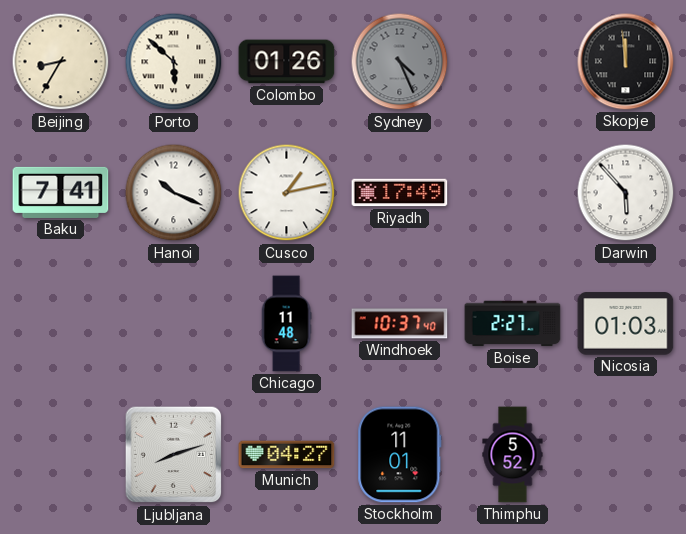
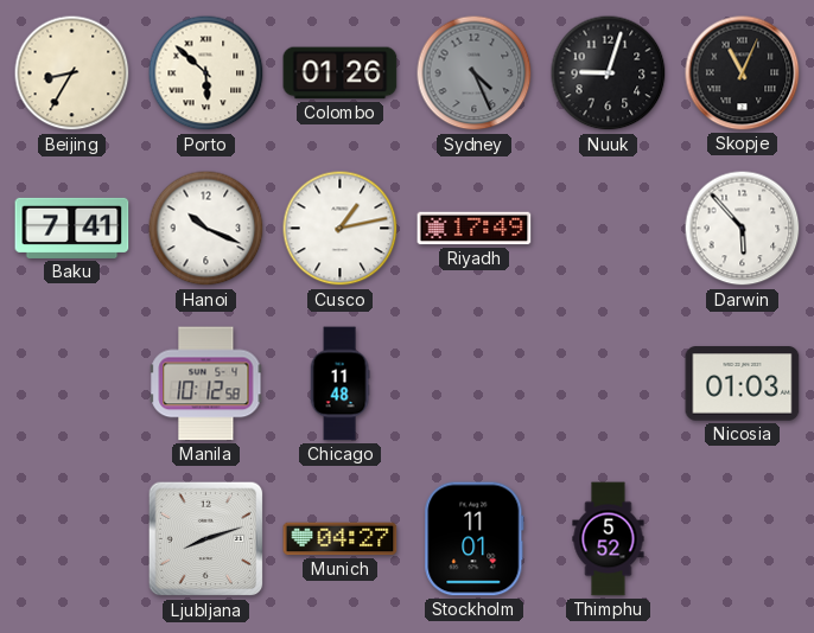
Nuuk: none -> 9:03
Skopje: 11:59 -> 11:04
Manila: none -> 10:12
Windhoek: 10:37 -> none
Boise: 2:27 -> none
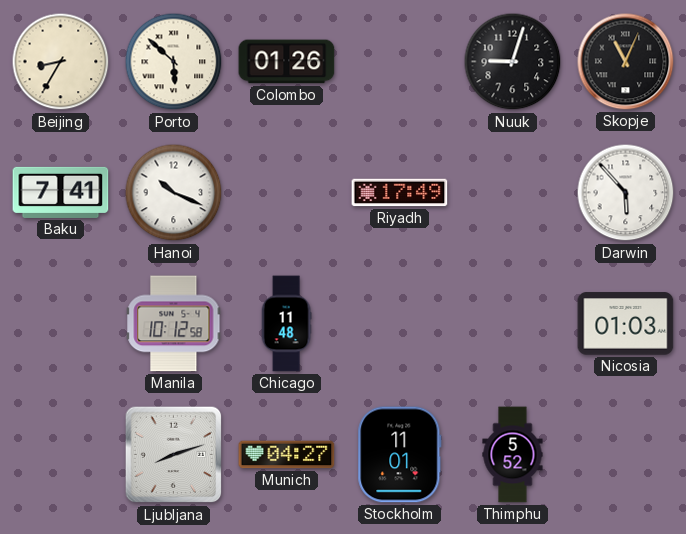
Sydney: 4:26 -> none
Cusco: 1:13 -> none
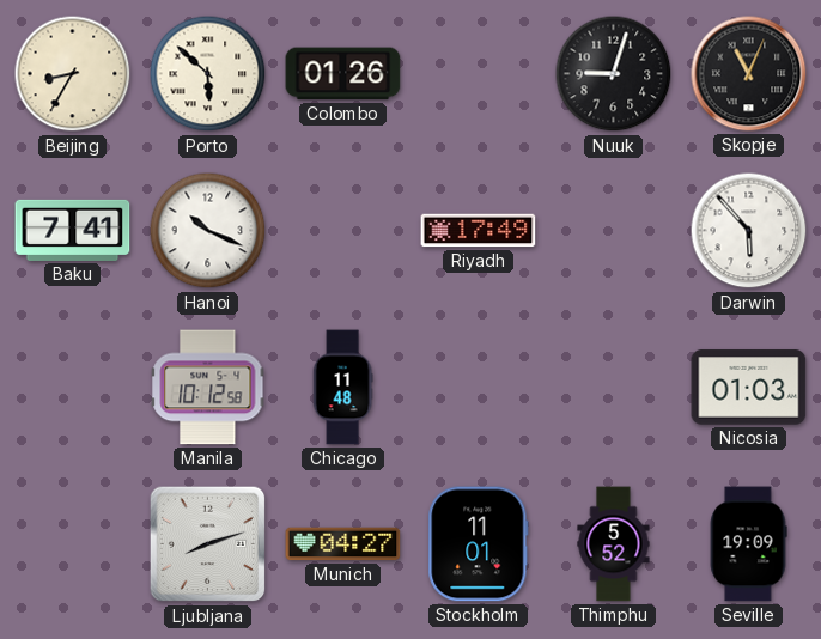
Seville: none -> 19:09
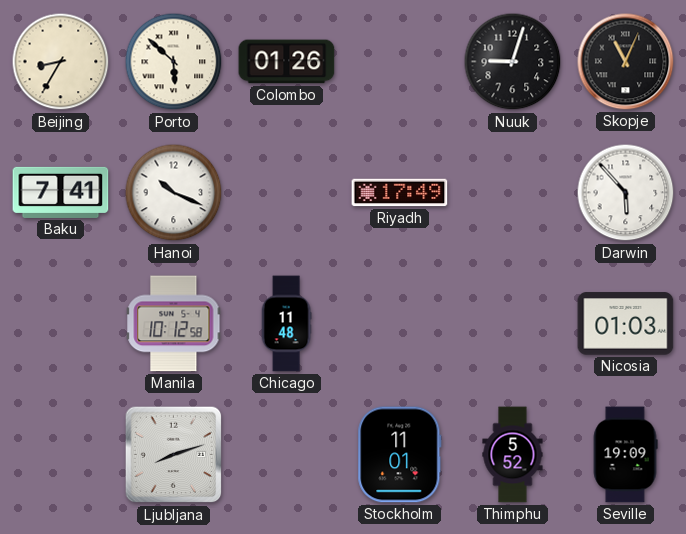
Munich: 04:27 -> none
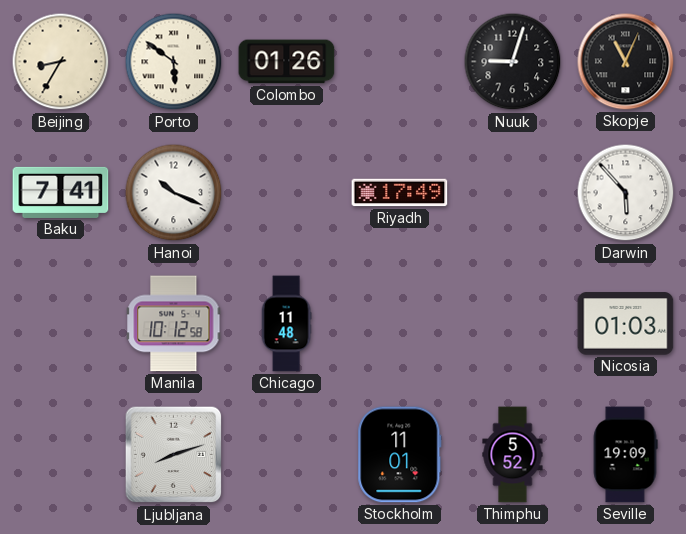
Porto: 5:52 -> 5:51
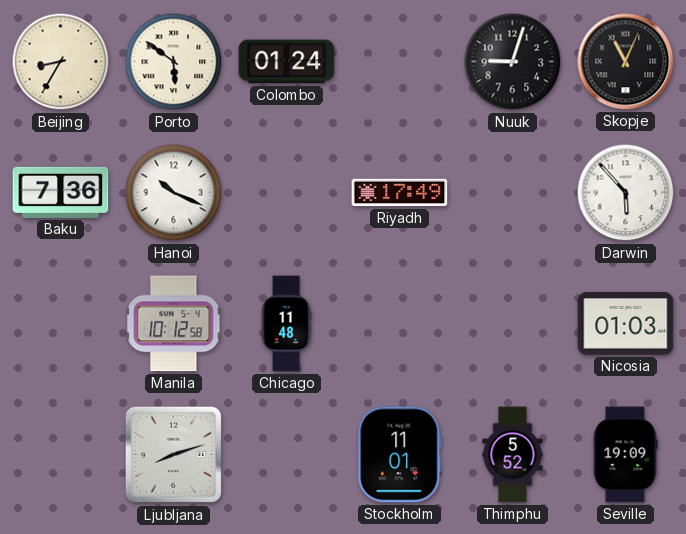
Colombo: 01:26 -> 01:24
Baku: 7:41 -> 7:36
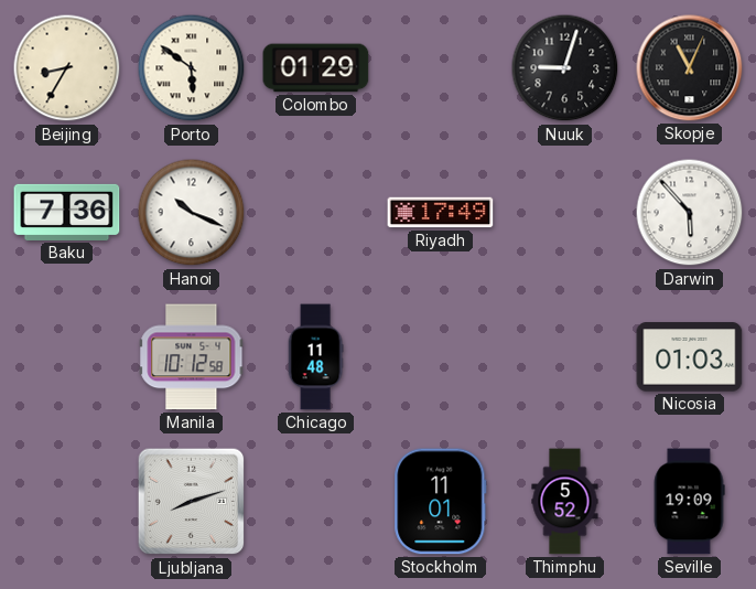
Colombo: 01:24 -> 01:29
